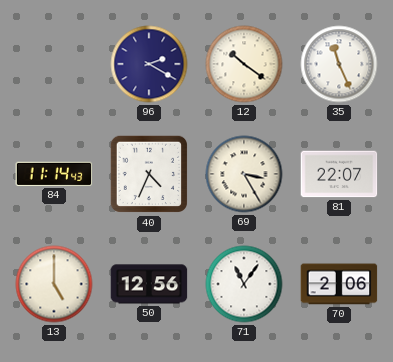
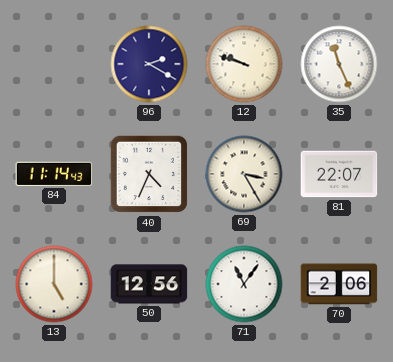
12: 10:21 -> 9:48
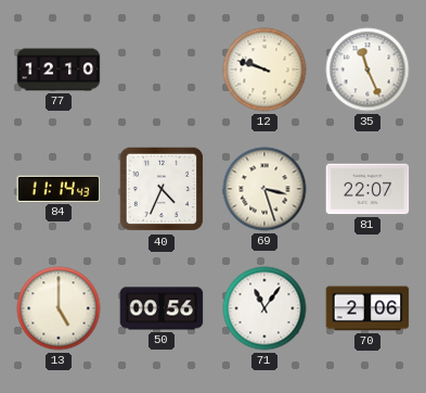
77: none -> 12:10
96: 2:20 -> none
69: 3:25 -> 3:27
50: 12:56 -> 00:56
